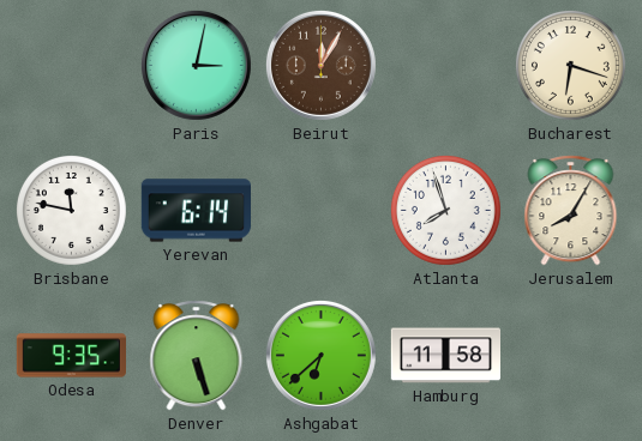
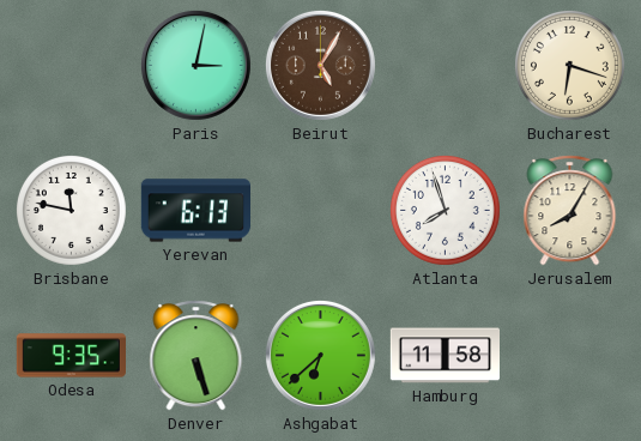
Beirut: 12:05 -> 5:05
Yerevan: 6:14 -> 6:13
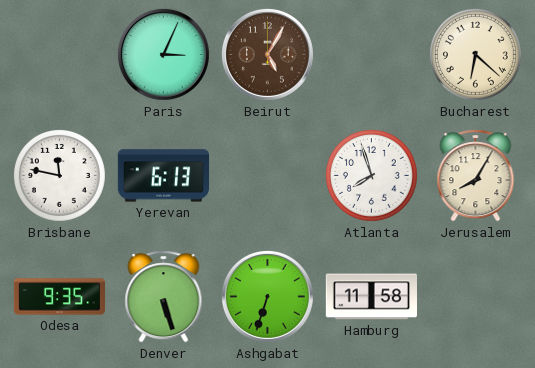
Paris: 3:02 -> 3:04
Bucharest: 6:18 -> 6:22
Ashgabat: 6:38 -> 6:33
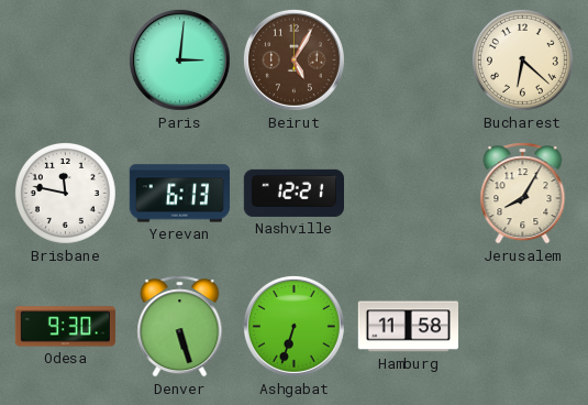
Paris: 3:04 -> 3:01
Nashville: none -> 12:21
Atlanta: 7:57 -> none
Odesa: 9:35 -> 9:30
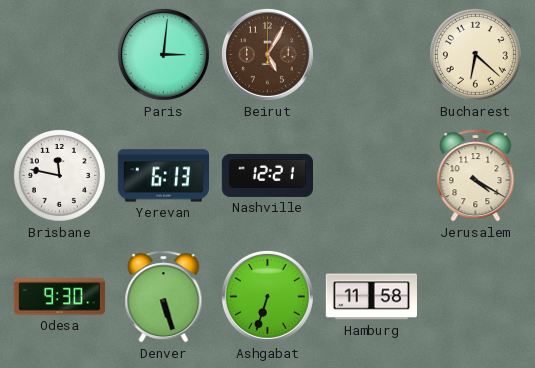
Jerusalem: 8:05 -> 4:20
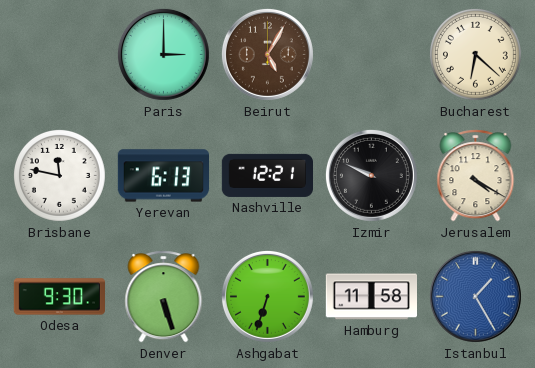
Paris: 3:01 -> 3:00
Izmir: none -> 9:49
Istanbul: none -> 1:25
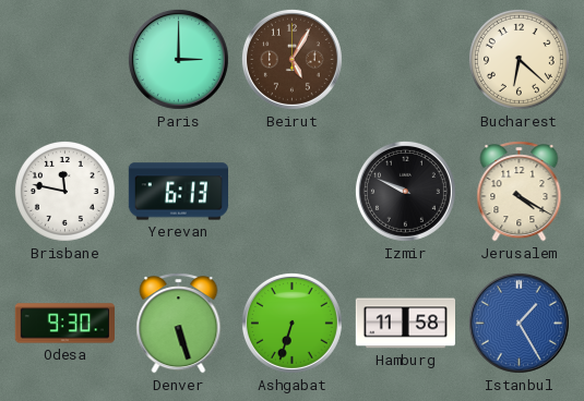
Nashville: 12:21 -> none
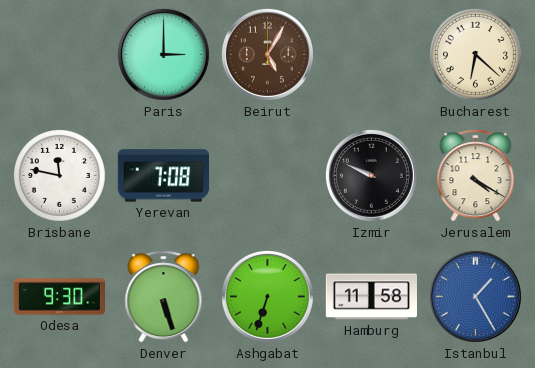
Yerevan: 6:13 -> 7:08
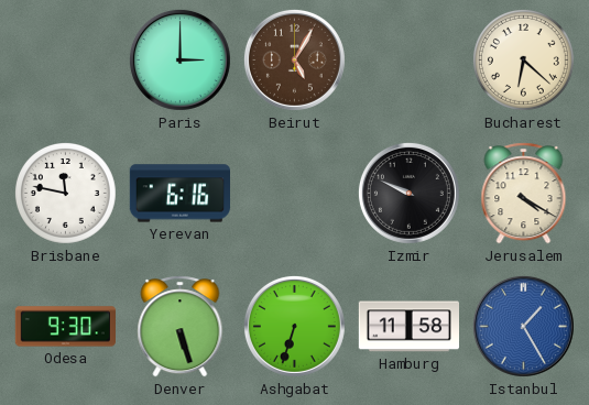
Yerevan: 7:08 -> 6:16
